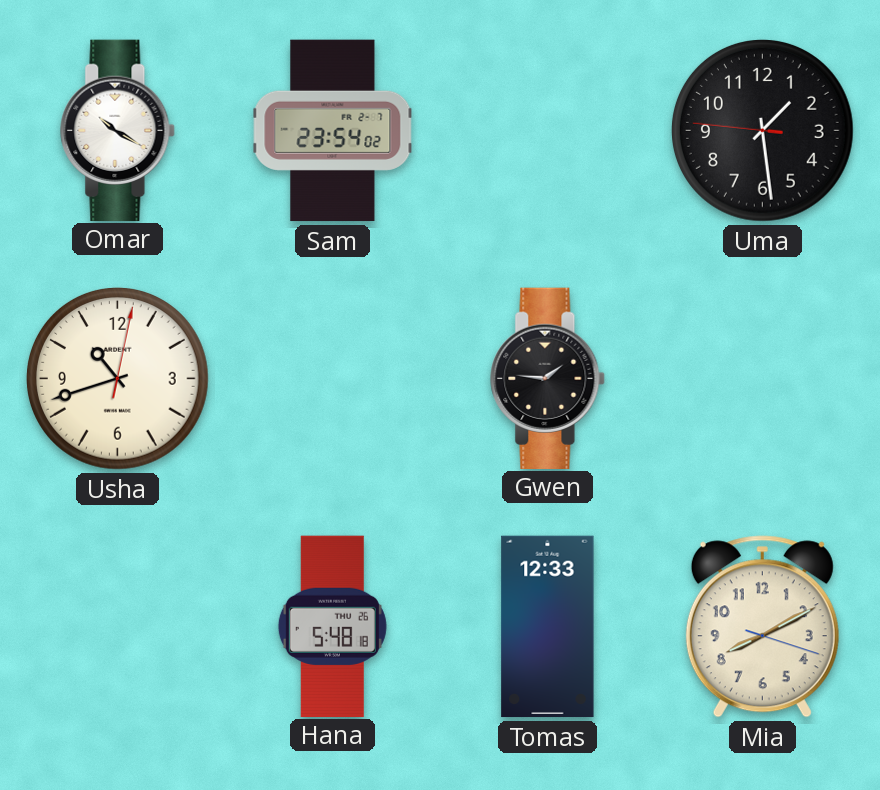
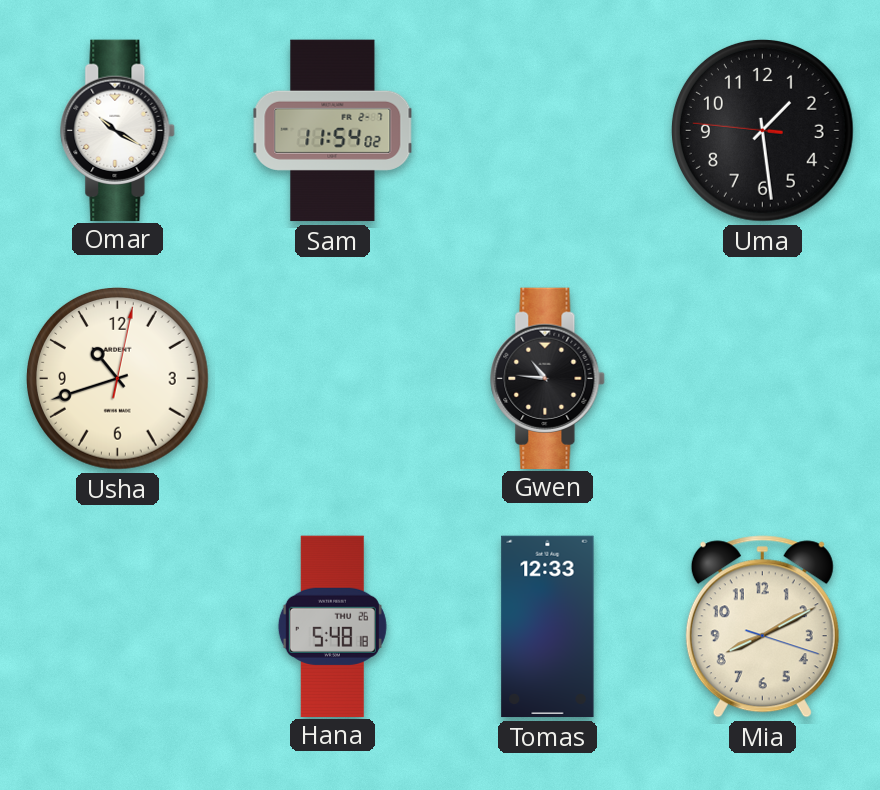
Sam: 23:54 -> 11:54
Gwen: 1:46 -> 10:46
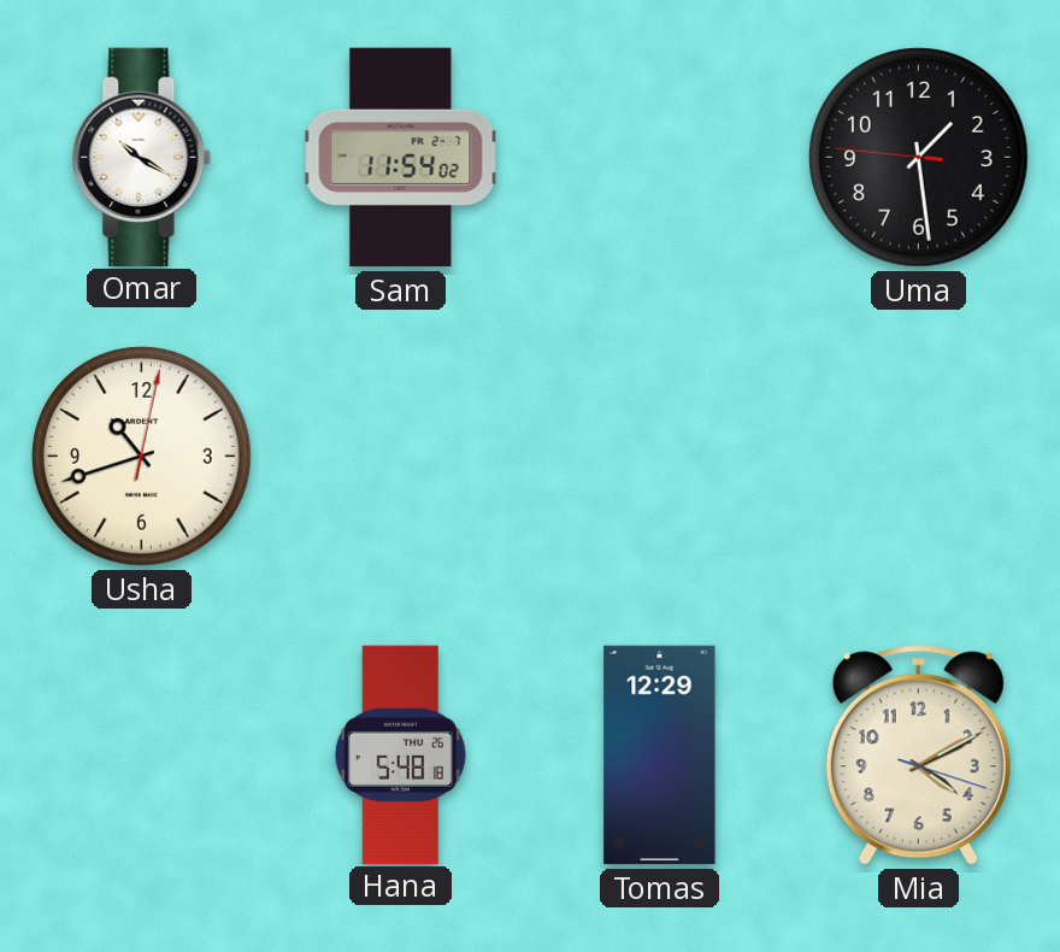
Gwen: 10:46 -> none
Tomas: 12:33 -> 12:29
Mia: 8:10 -> 4:10
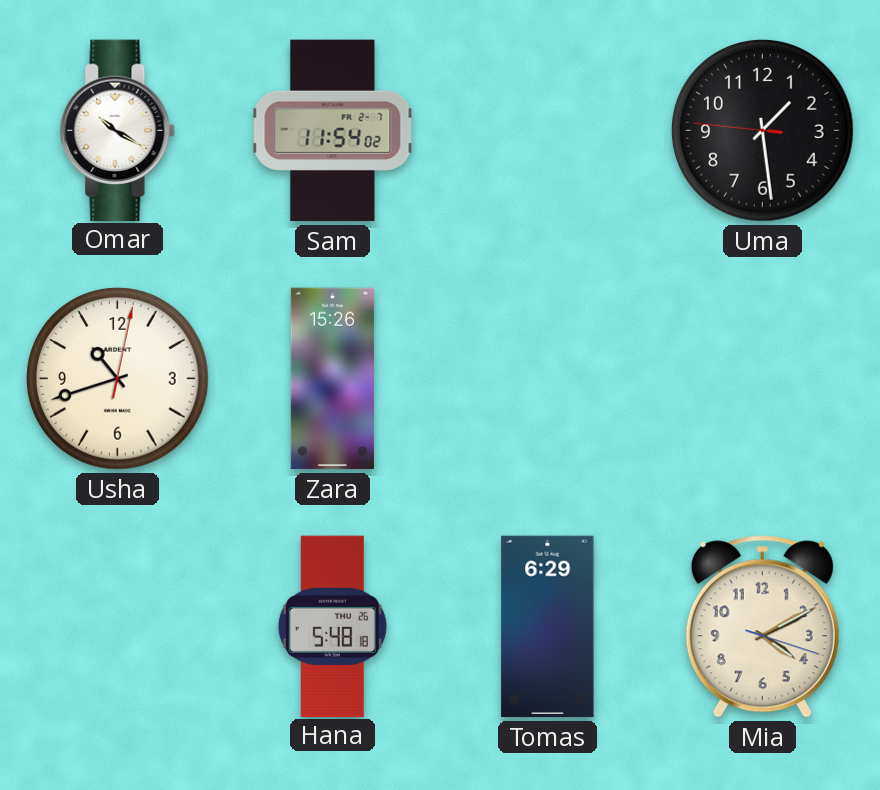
Zara: none -> 15:26
Tomas: 12:29 -> 6:29
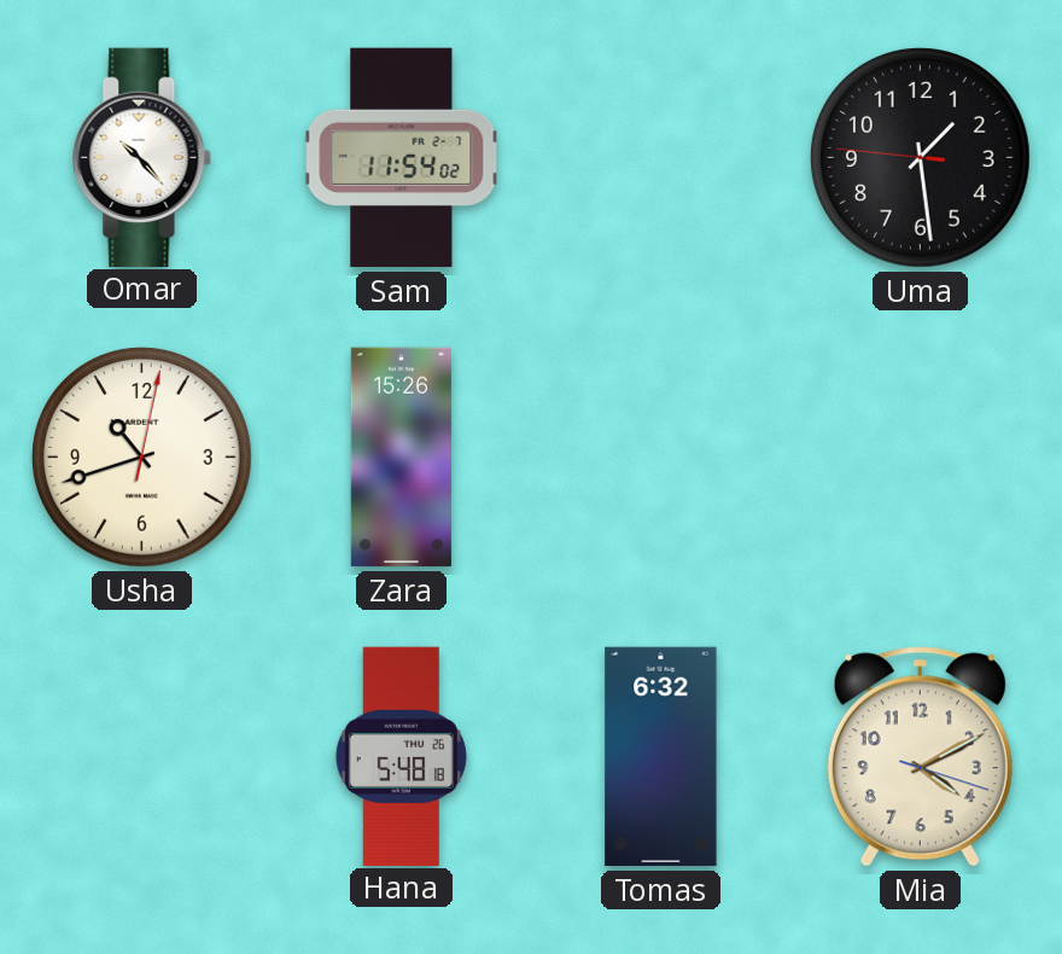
Omar: 10:20 -> 10:23
Tomas: 6:29 -> 6:32
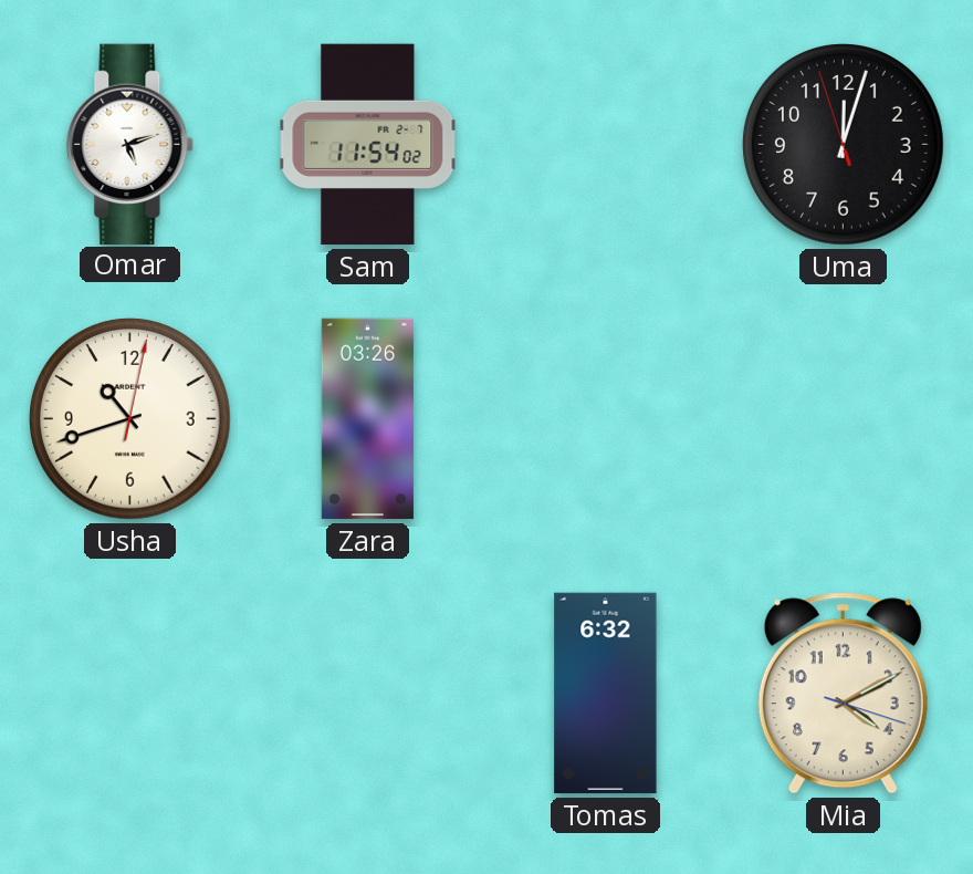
Omar: 10:23 -> 5:12
Uma: 1:28 -> 12:02
Zara: 15:26 -> 03:26
Hana: 5:48 -> none
